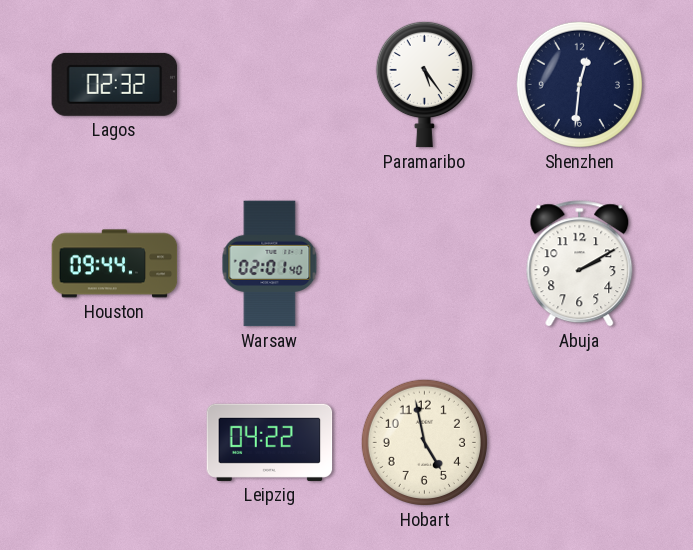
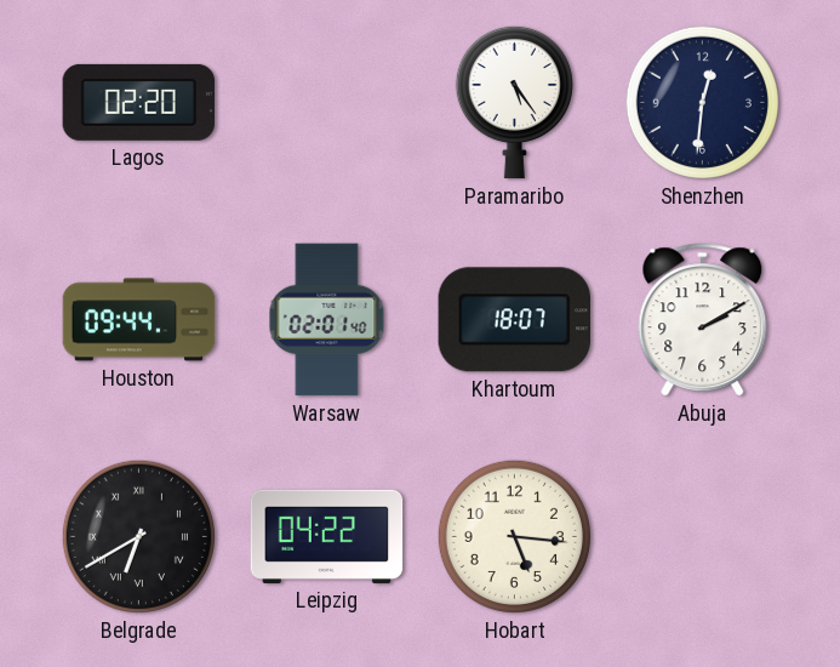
Lagos: 02:32 -> 02:20
Khartoum: none -> 18:07
Belgrade: none -> 6:40
Hobart: 4:58 -> 5:16
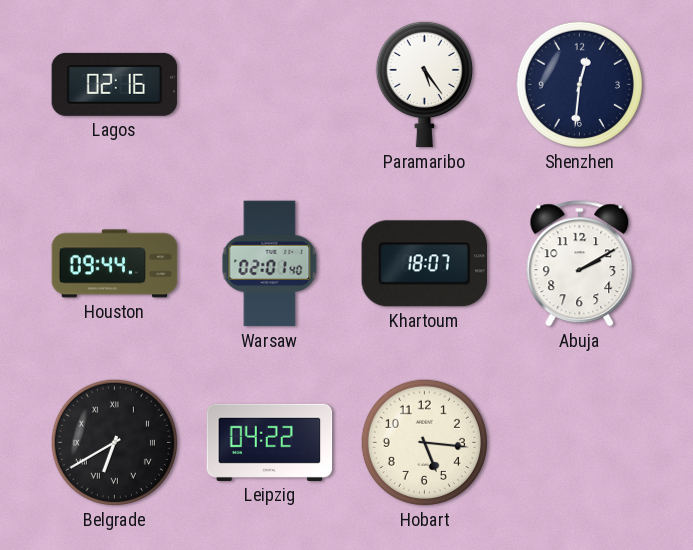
Lagos: 02:20 -> 02:16
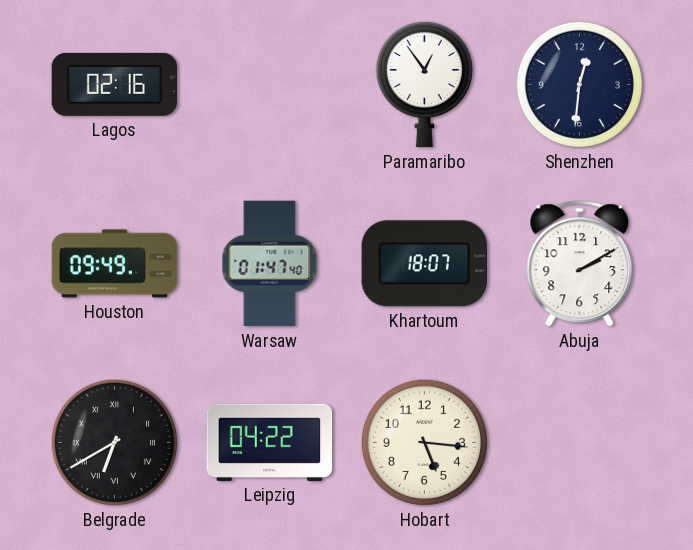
Paramaribo: 5:24 -> 12:54
Houston: 09:44 -> 09:49
Warsaw: 02:01 -> 01:47
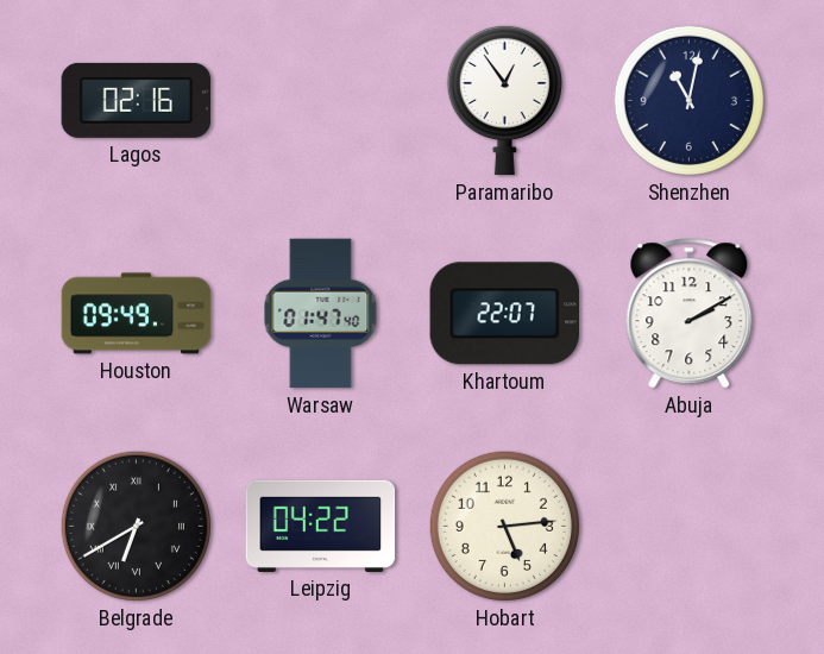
Shenzhen: 12:31 -> 11:02
Khartoum: 18:07 -> 22:07
Hobart: 5:16 -> 5:14
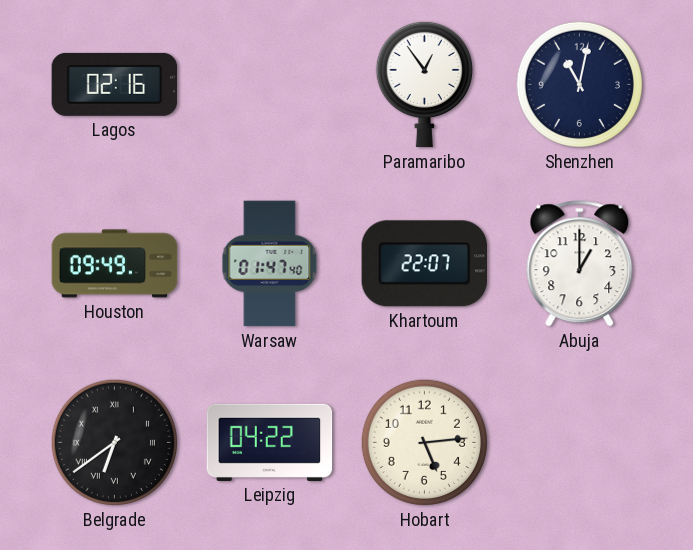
Abuja: 2:10 -> 1:00
Belgrade: 6:40 -> 6:39
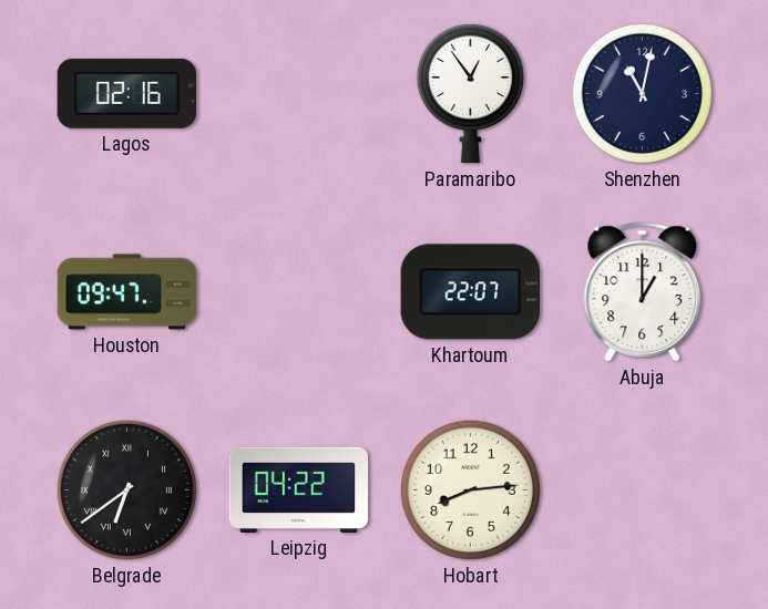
Houston: 09:49 -> 09:47
Warsaw: 01:47 -> none
Hobart: 5:14 -> 8:14
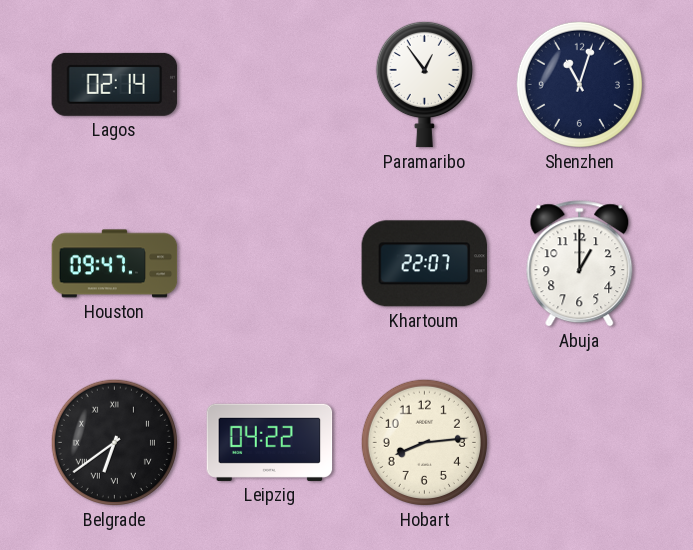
Lagos: 02:16 -> 02:14
Shenzhen: 11:02 -> 11:03
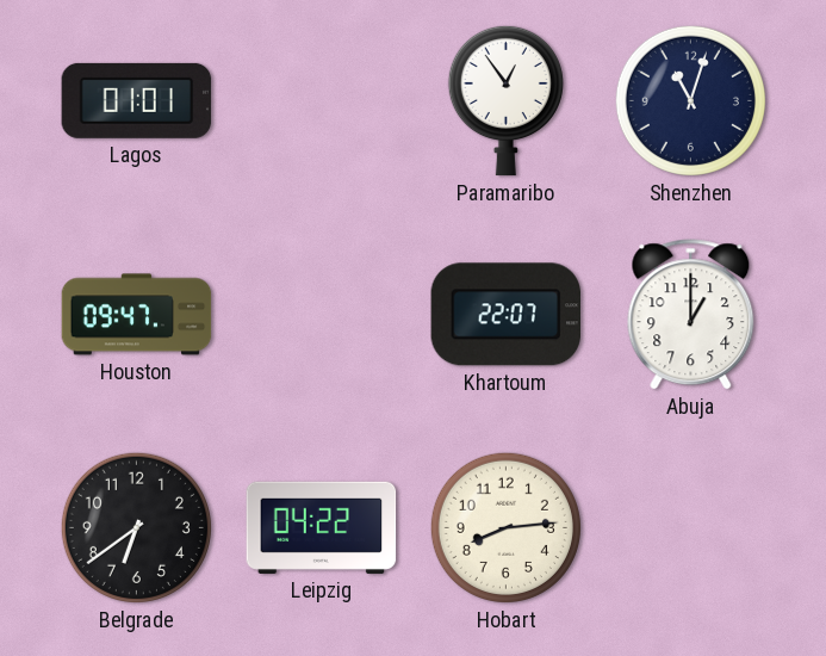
Lagos: 02:14 -> 01:01
Belgrade numerals: Roman -> Arabic
